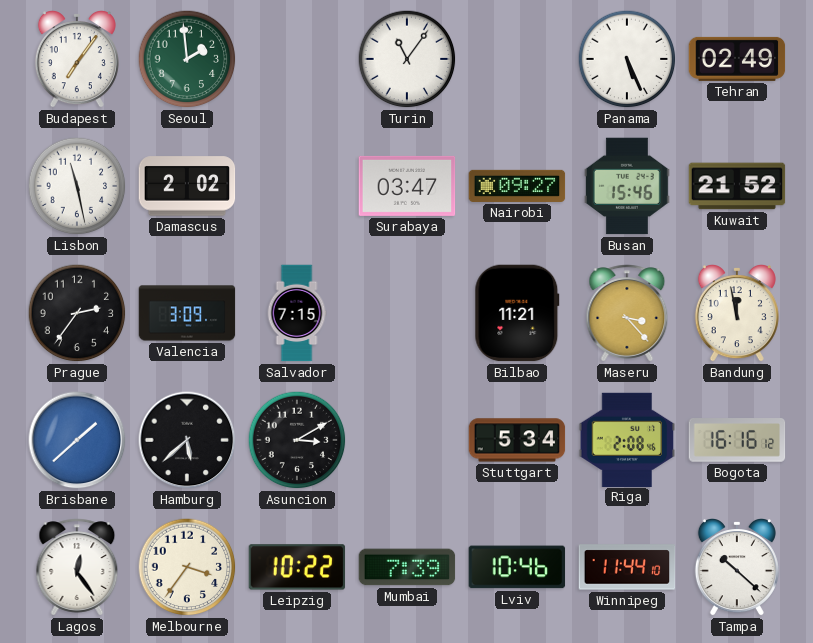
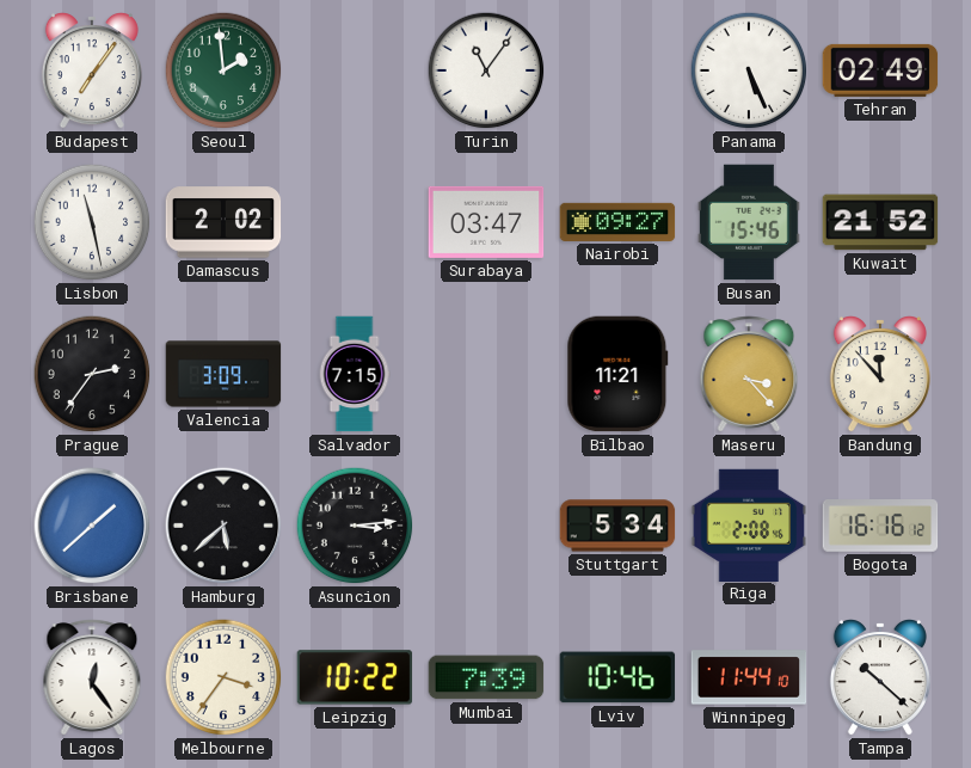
Bandung: 11:58 -> 11:53
Asuncion: 3:10 -> 3:14
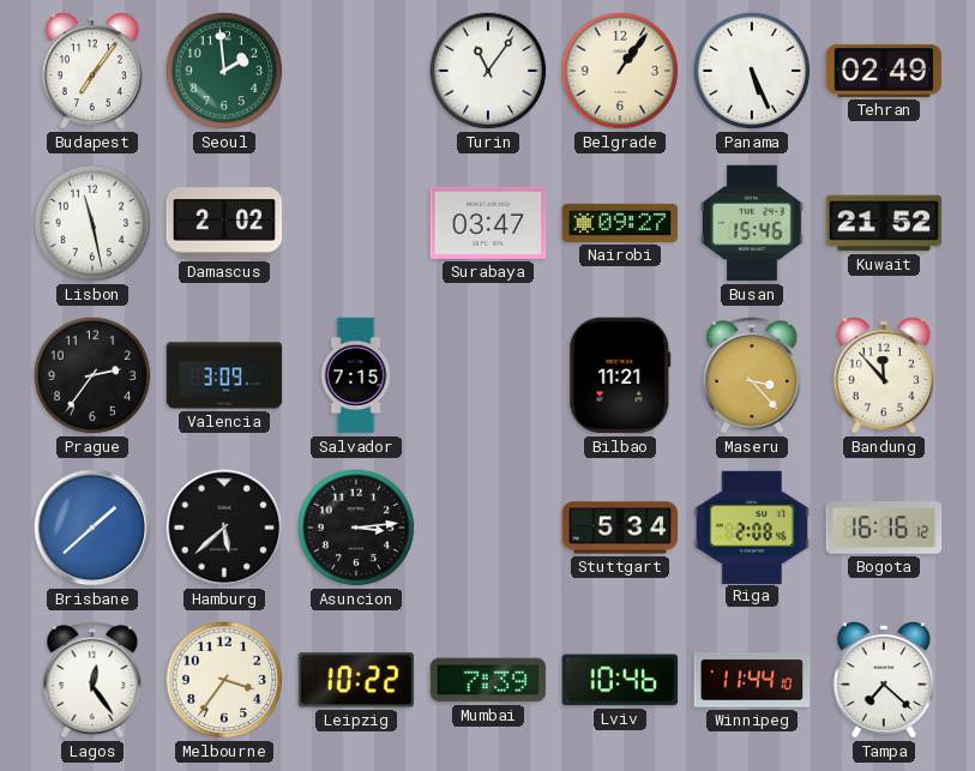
Belgrade: none -> 1:06
Tampa: 10:22 -> 7:22
